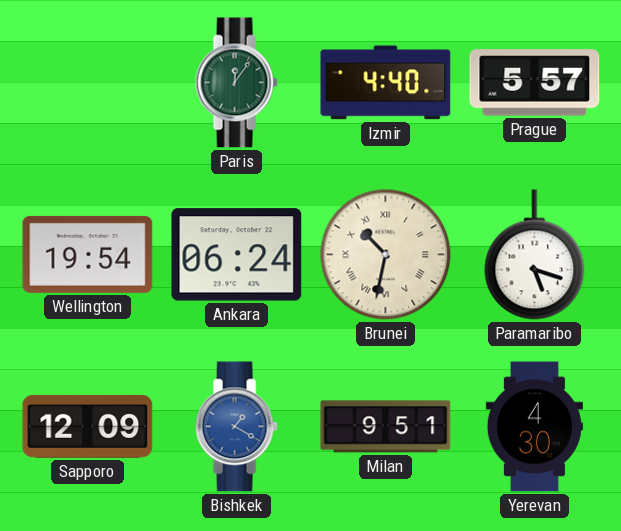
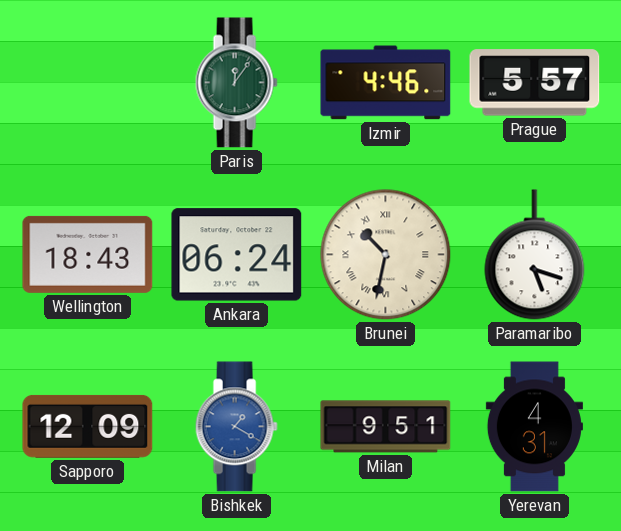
Izmir: 4:40 -> 4:46
Wellington: 19:54 -> 18:43
Yerevan: 4:30 -> 4:31
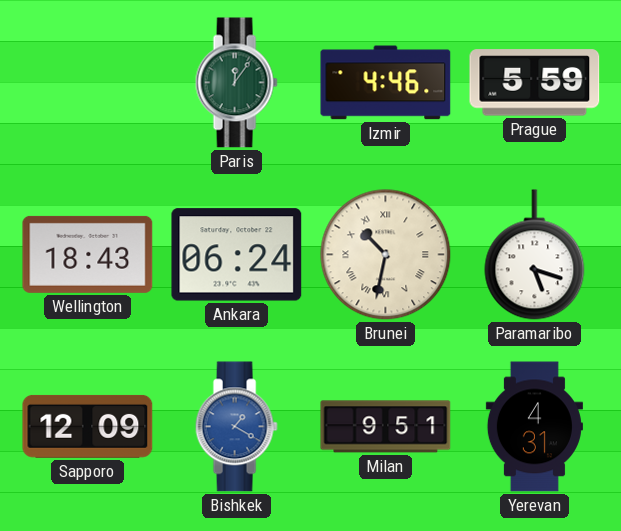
Prague: 5:57 -> 5:59
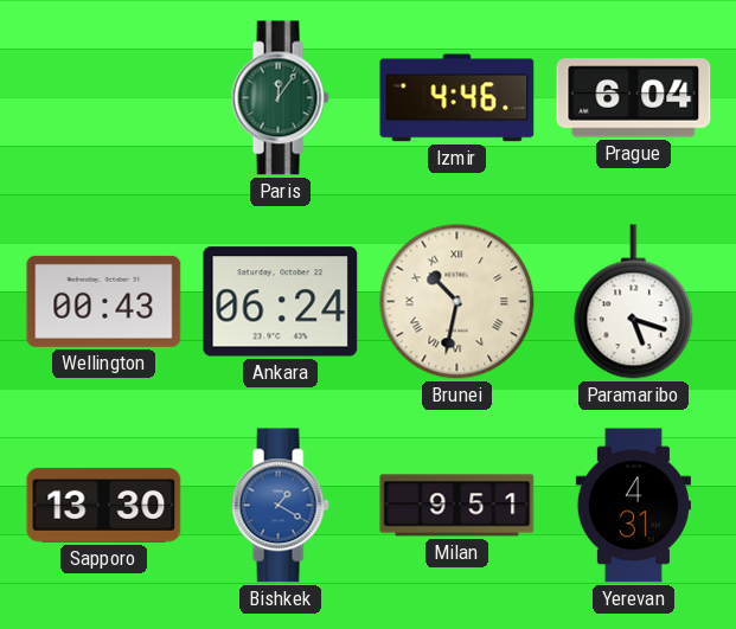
Prague: 5:59 -> 6:04
Wellington: 18:43 -> 00:43
Sapporo: 12:09 -> 13:30
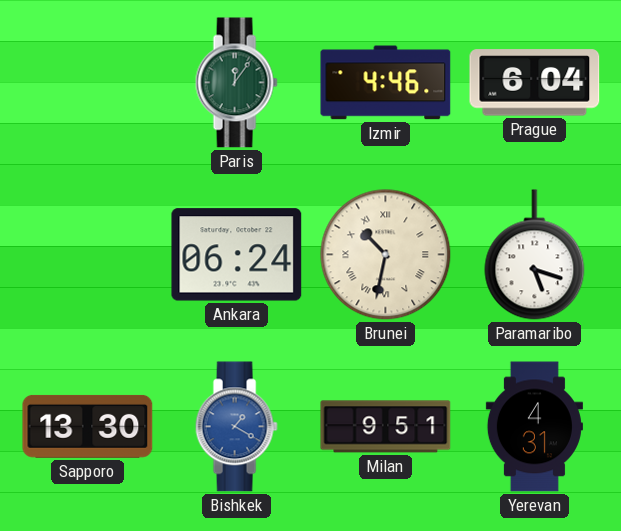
Wellington: 00:43 -> none
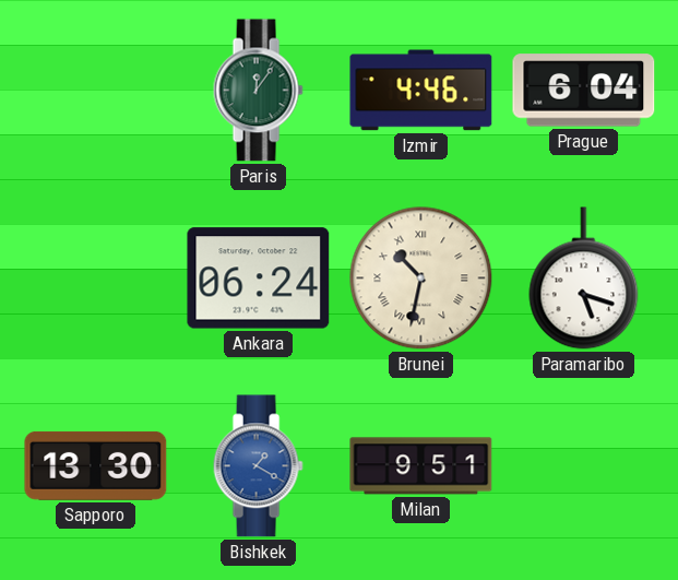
Yerevan: 4:31 -> none
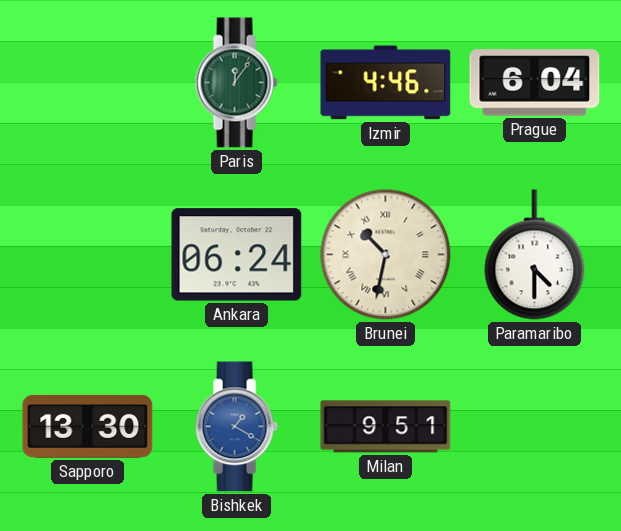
Paramaribo: 5:18 -> 4:30
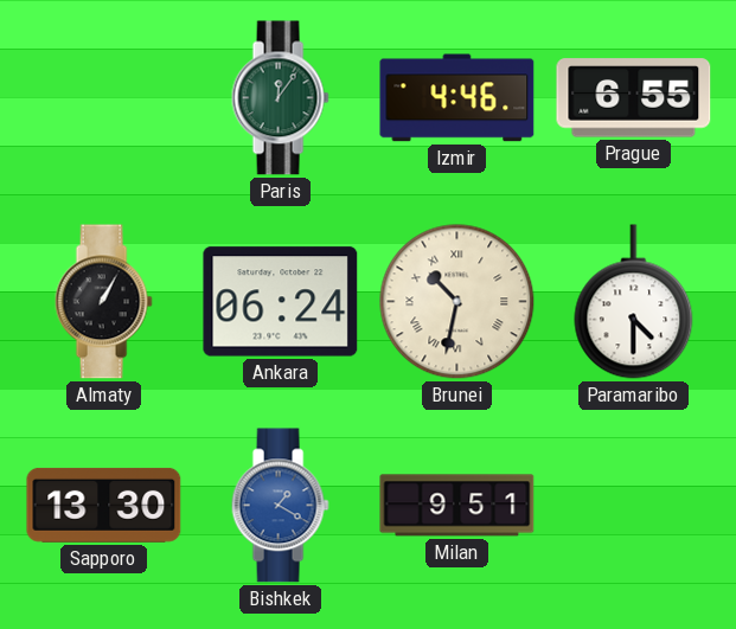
Prague: 6:04 -> 6:55
Almaty: none -> 1:05
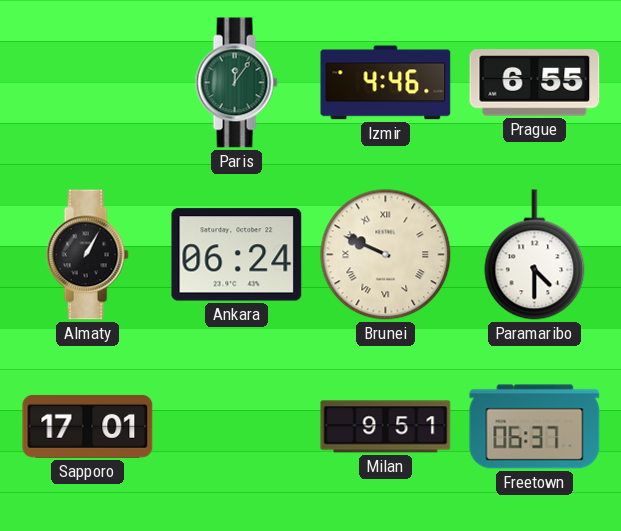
Brunei: 10:32 -> 9:49
Sapporo: 13:30 -> 17:01
Bishkek: 1:20 -> none
Freetown: none -> 06:37
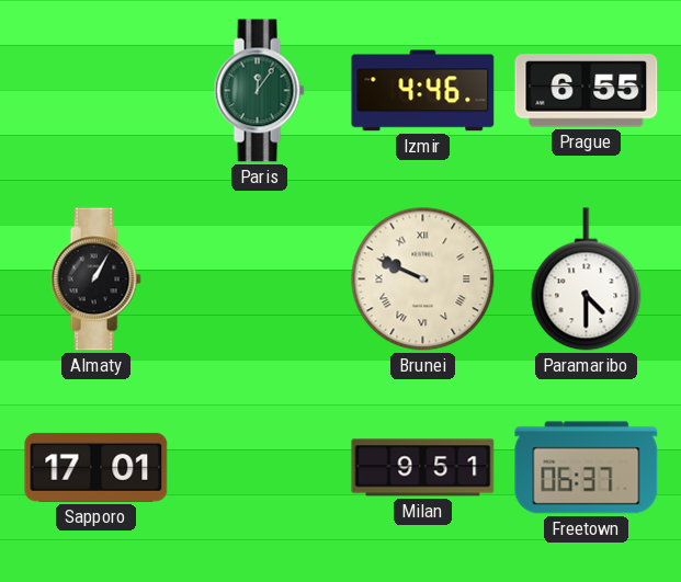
Ankara: 06:24 -> none
